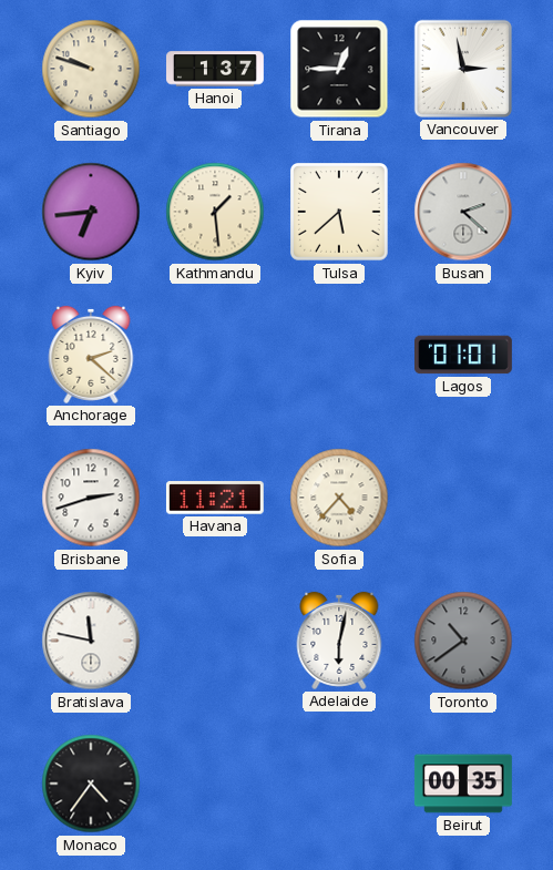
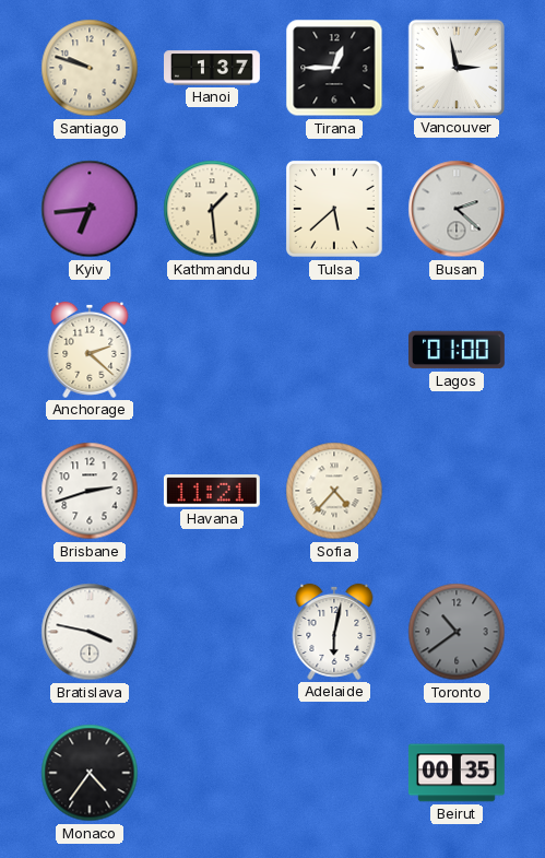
Lagos: 01:01 -> 01:00
Bratislava: 11:47 -> 3:47
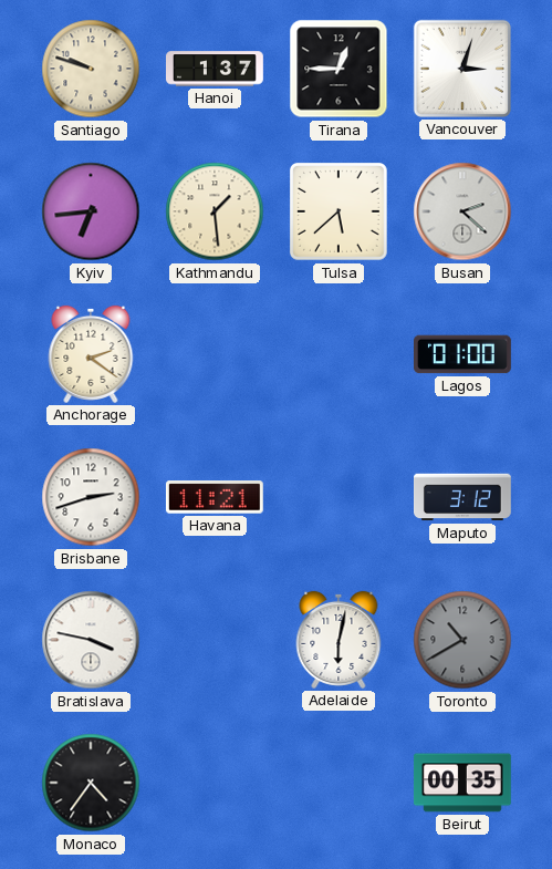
Vancouver: 2:58 -> 3:03
Anchorage: 2:22 -> 2:21
Sofia: 4:37 -> none
Maputo: none -> 3:12
Toronto: 10:39 -> 10:40
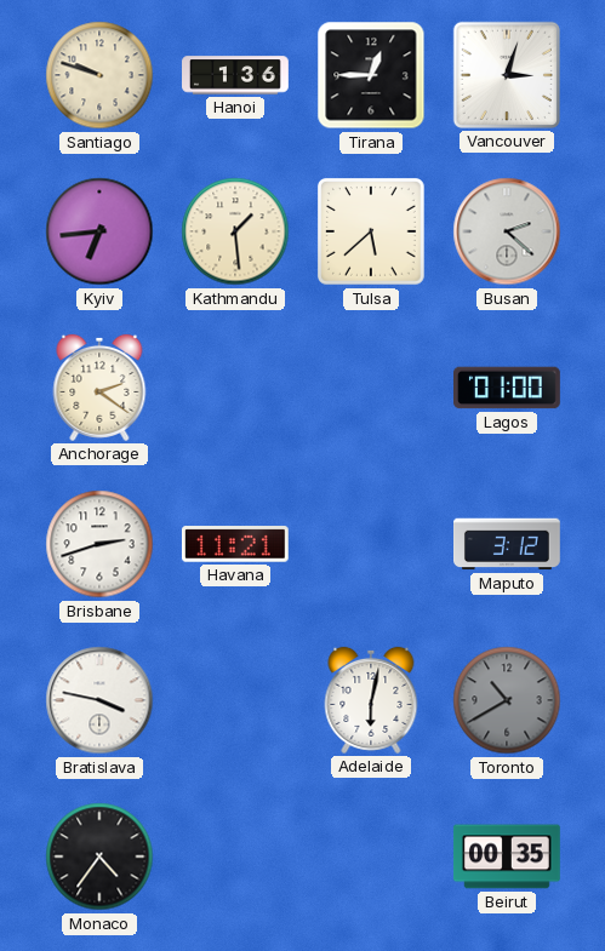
Hanoi: 1:37 -> 1:36
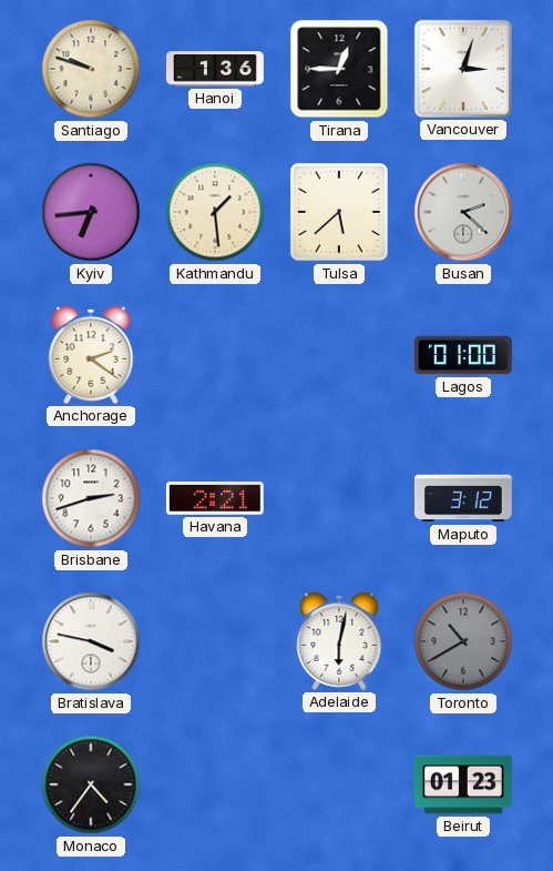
Havana: 11:21 -> 2:21
Beirut: 00:35 -> 01:23
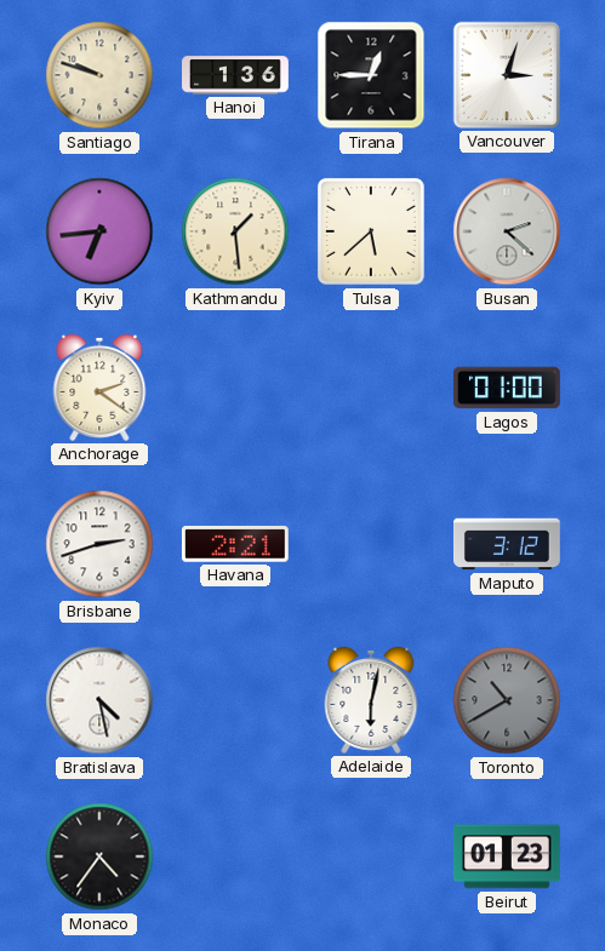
Bratislava: 3:47 -> 4:28
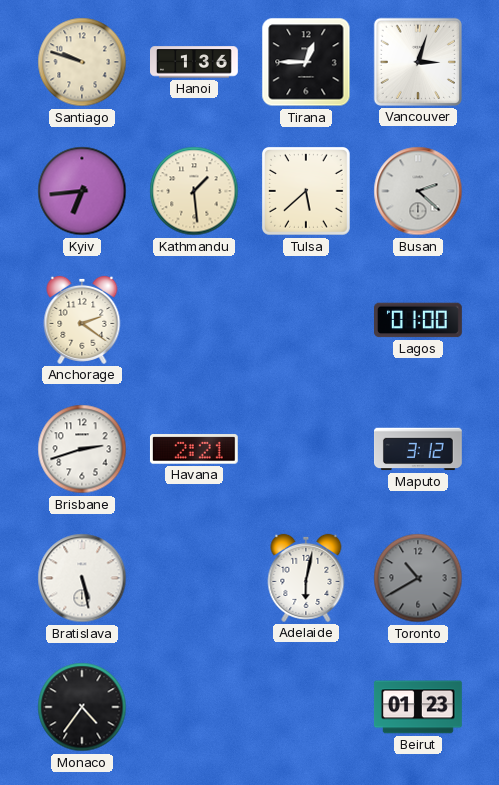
Bratislava: 4:28 -> 5:28
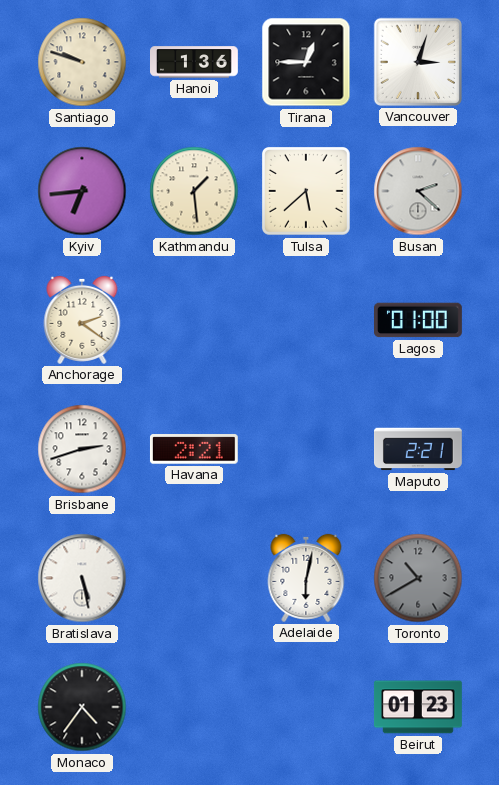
Maputo: 3:12 -> 2:21
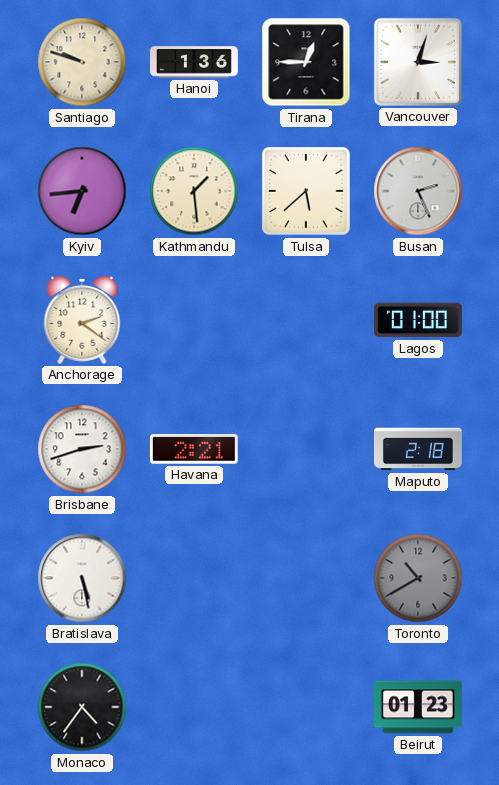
Busan: 2:22 -> 2:26
Maputo: 2:21 -> 2:18
Adelaide: 6:02 -> none
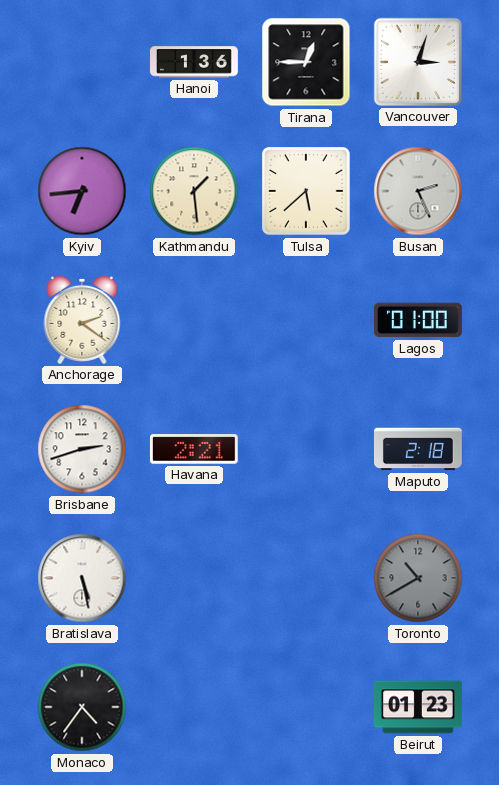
Santiago: 9:48 -> none
